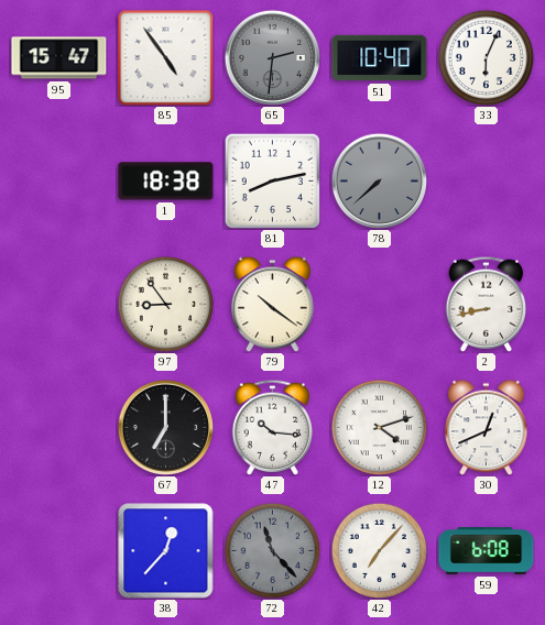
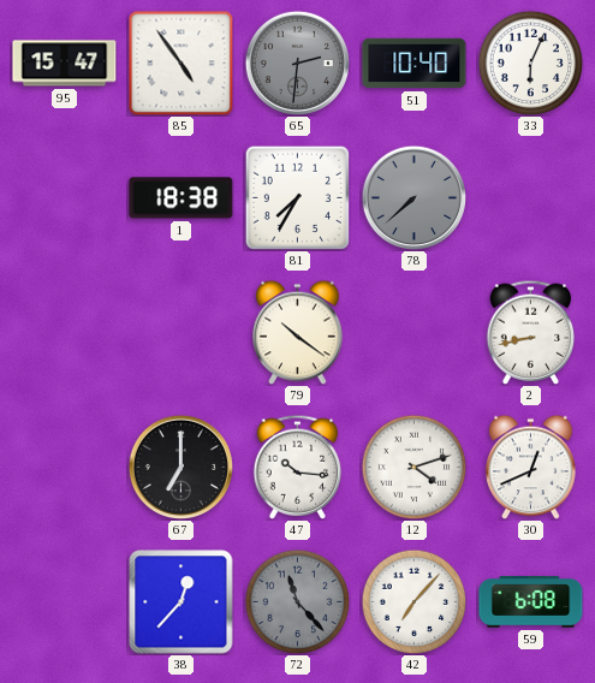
81: 8:13 -> 7:35
97: 8:54 -> none
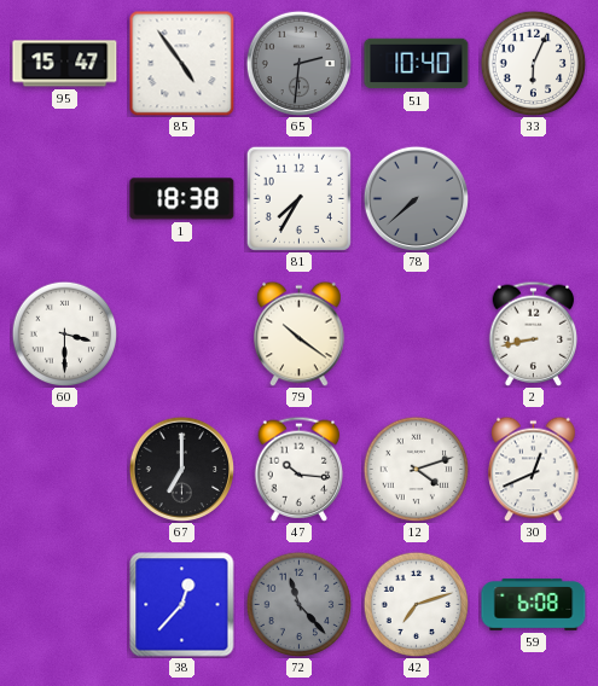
60: none -> 3:30
42: 7:07 -> 7:12
